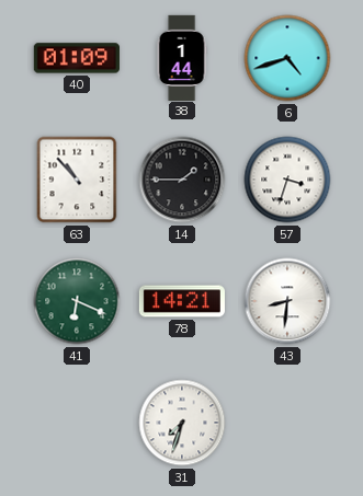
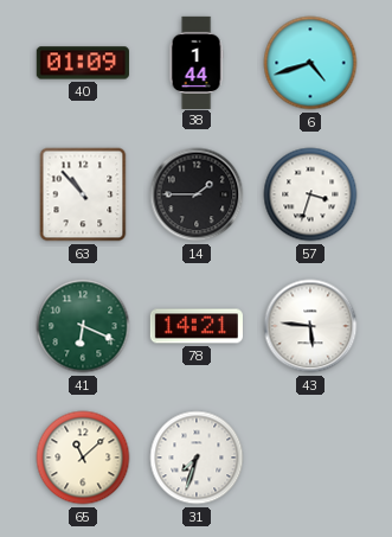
43: 8:31 -> 5:46
65: none -> 11:08
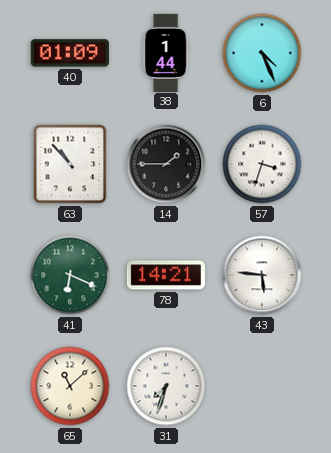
6: 4:42 -> 4:26
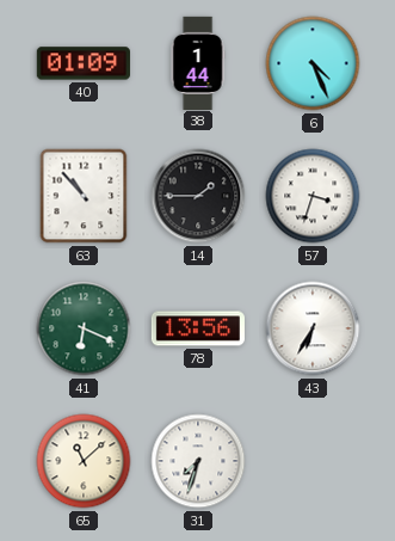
78: 14:21 -> 13:56
43: 5:46 -> 6:35
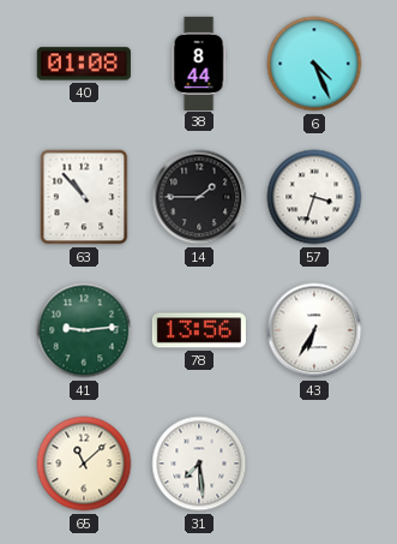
40: 01:09 -> 01:08
38: 1:44 -> 8:44
41: 6:19 -> 9:14
31: 7:33 -> 7:29
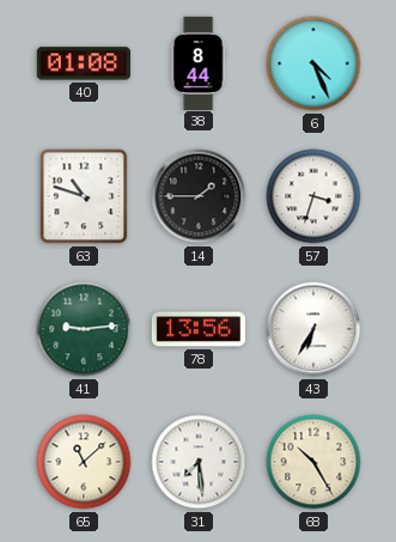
63: 10:53 -> 10:48
68: none -> 10:25
